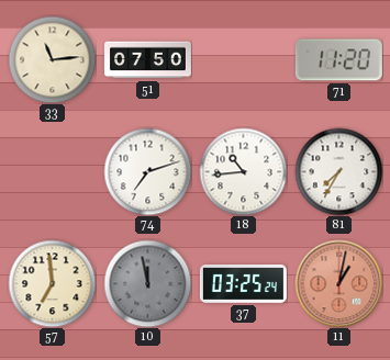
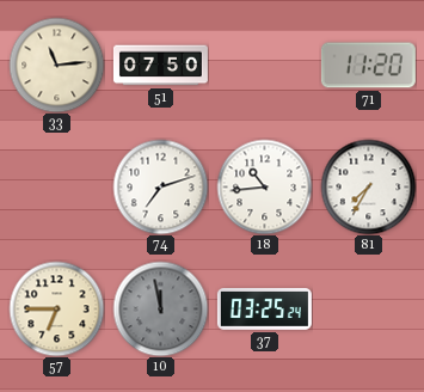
57: 6:59 -> 6:45
11: 1:02 -> none
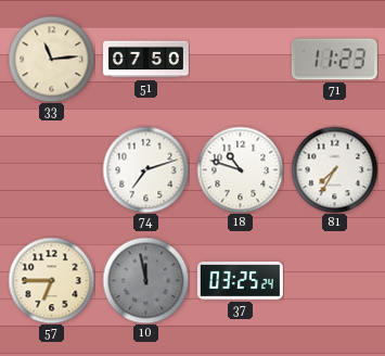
71: 11:20 -> 11:23
18: 10:44 -> 10:48
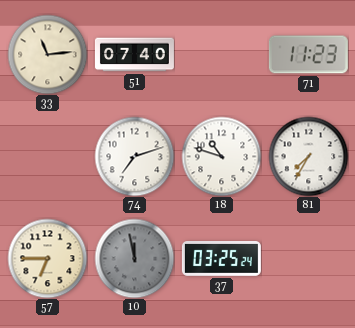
51: 07:50 -> 07:40
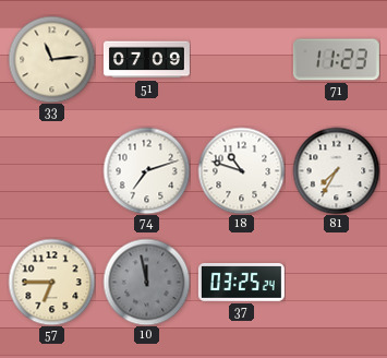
51: 07:40 -> 07:09
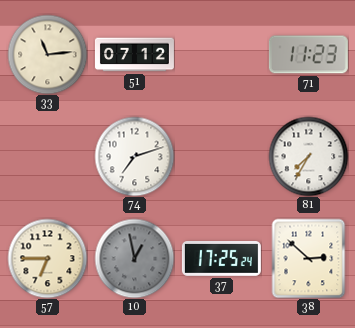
51: 07:09 -> 07:12
18: 10:48 -> none
10: 11:58 -> 12:58
37: 03:25 -> 17:25
38: none -> 2:52
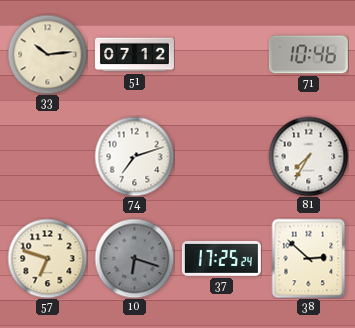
33: 11:14 -> 10:14
71: 11:23 -> 10:46
57: 6:45 -> 6:48
10: 12:58 -> 6:18
